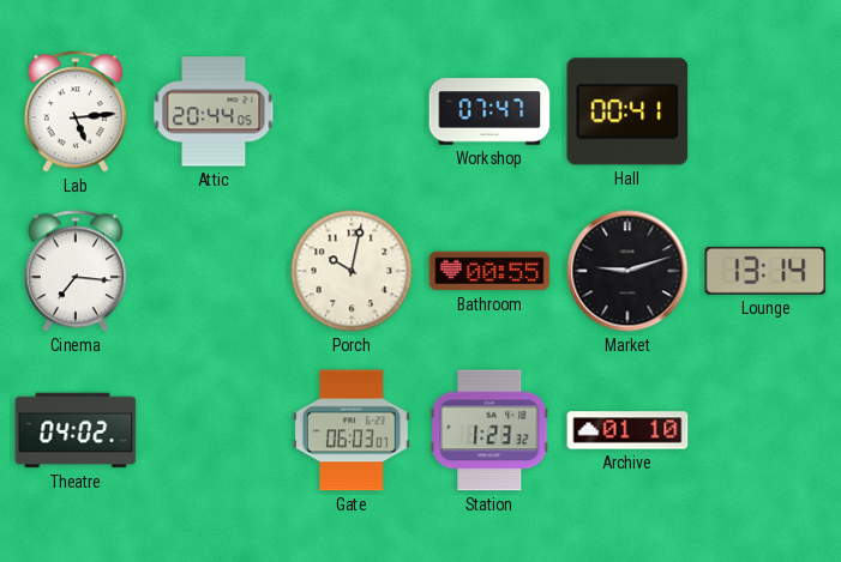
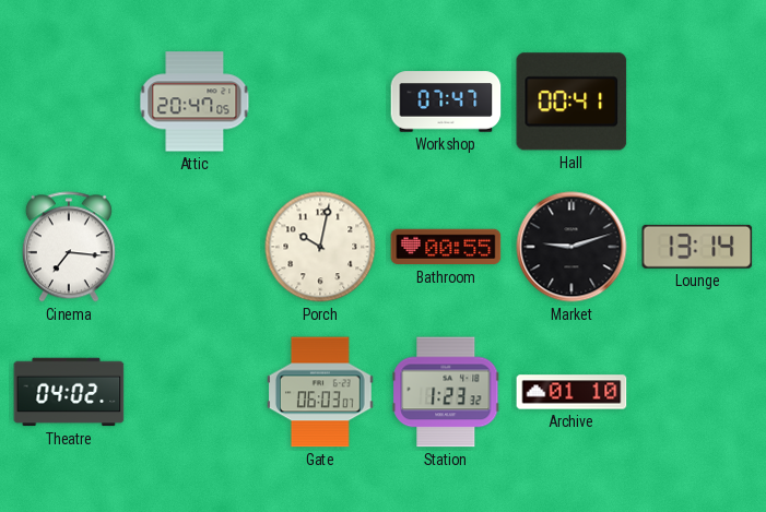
Lab: 5:14 -> none
Attic: 20:44 -> 20:47
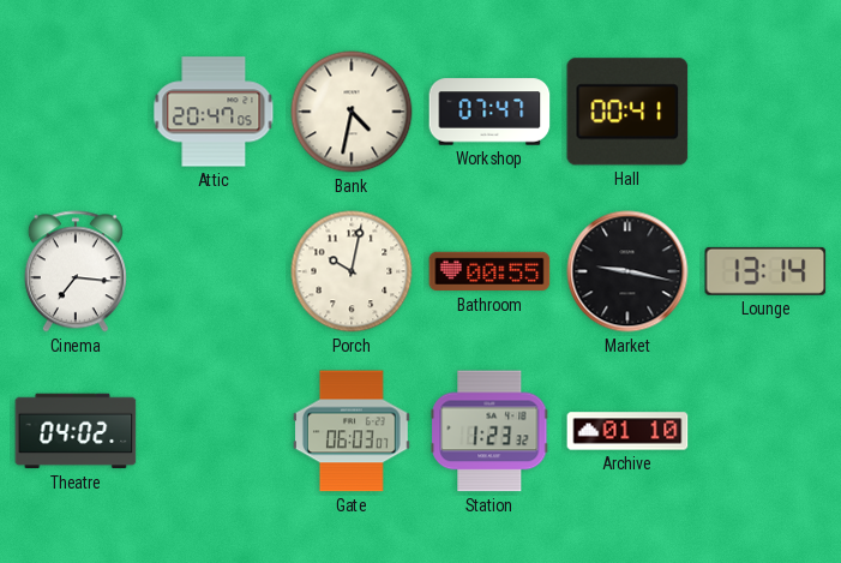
Bank: none -> 4:32
Market: 9:12 -> 9:17
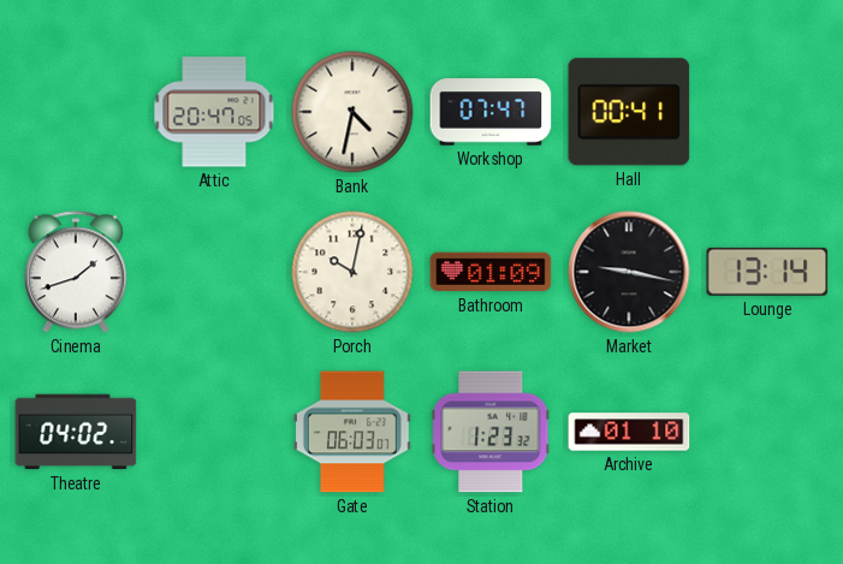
Cinema: 7:16 -> 1:42
Bathroom: 00:55 -> 01:09
